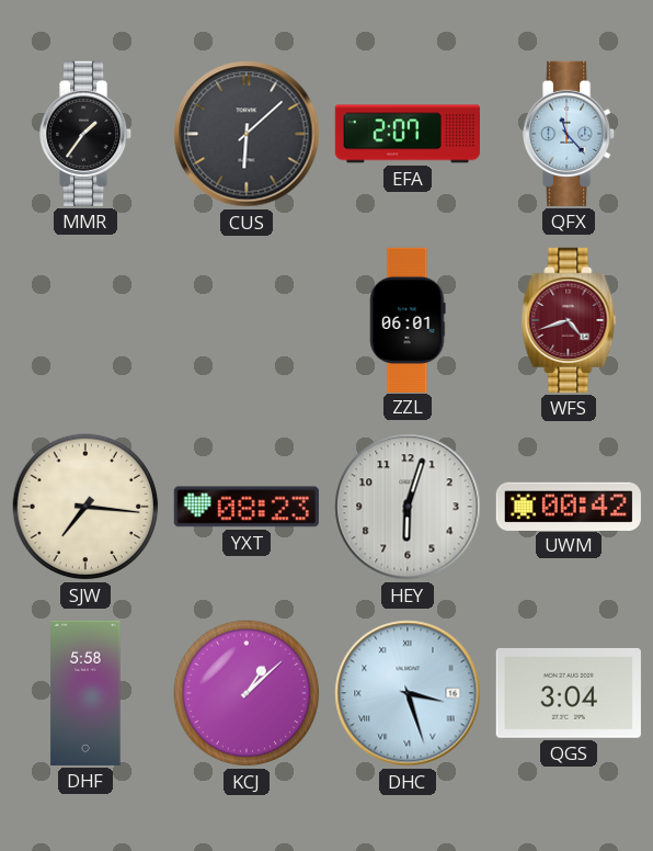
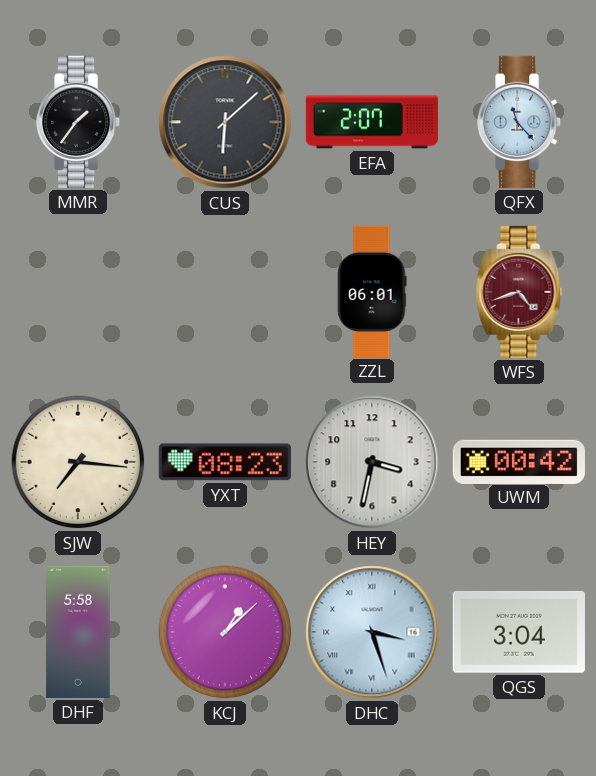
HEY: 6:03 -> 3:32
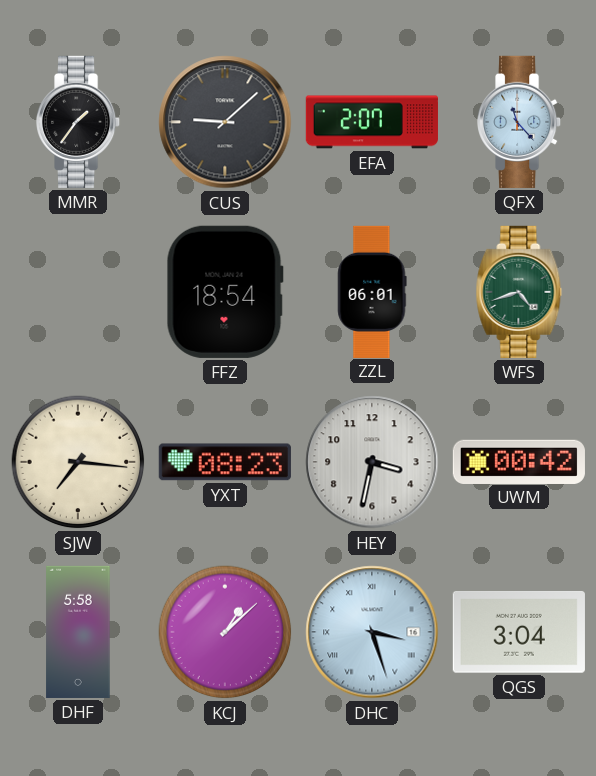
CUS: 6:08 -> 9:08
FFZ: none -> 18:54
WFS dial: burgundy -> green
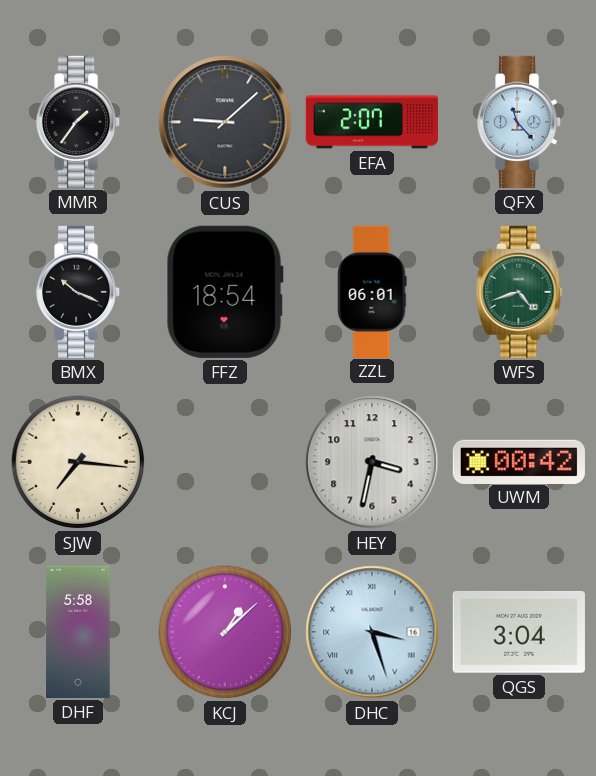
BMX: none -> 10:19
YXT: 08:23 -> none
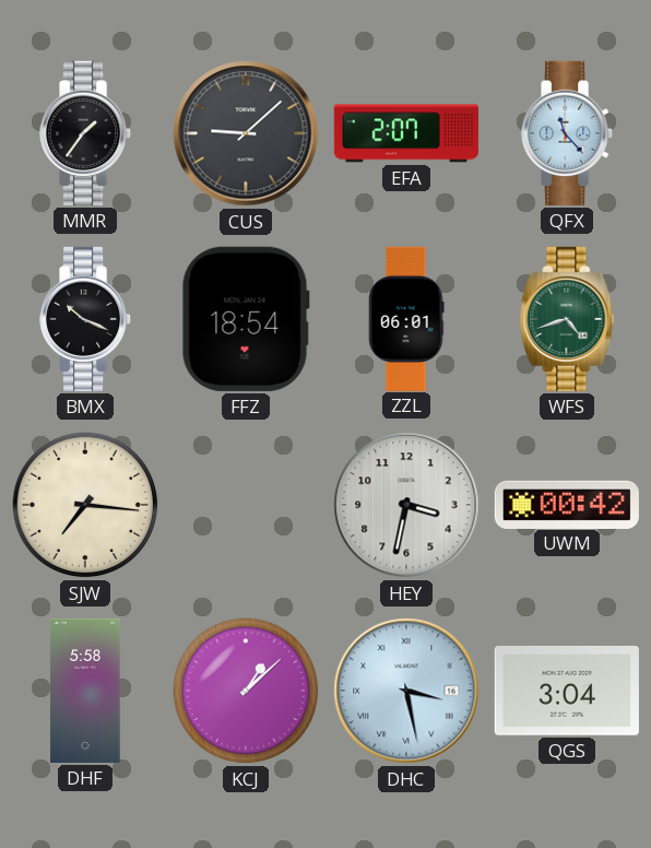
DHC: 3:27 -> 3:28
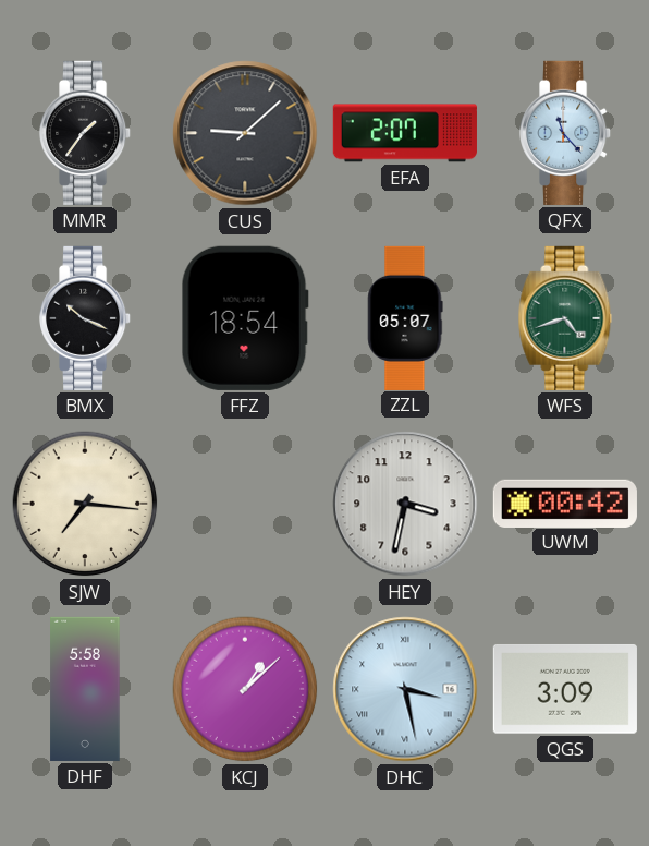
ZZL: 06:01 -> 05:07
QGS: 3:04 -> 3:09
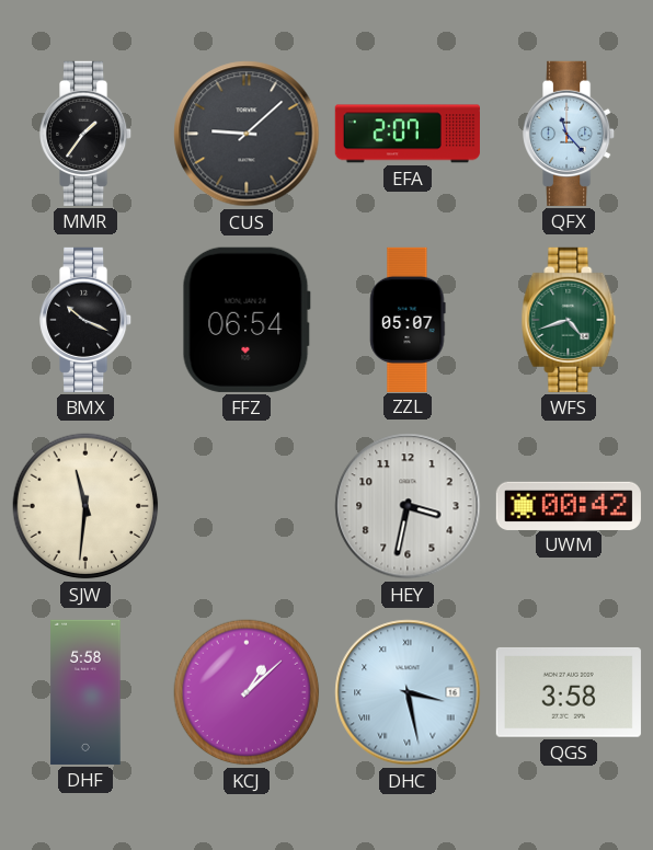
FFZ: 18:54 -> 06:54
SJW: 7:16 -> 11:31
QGS: 3:09 -> 3:58
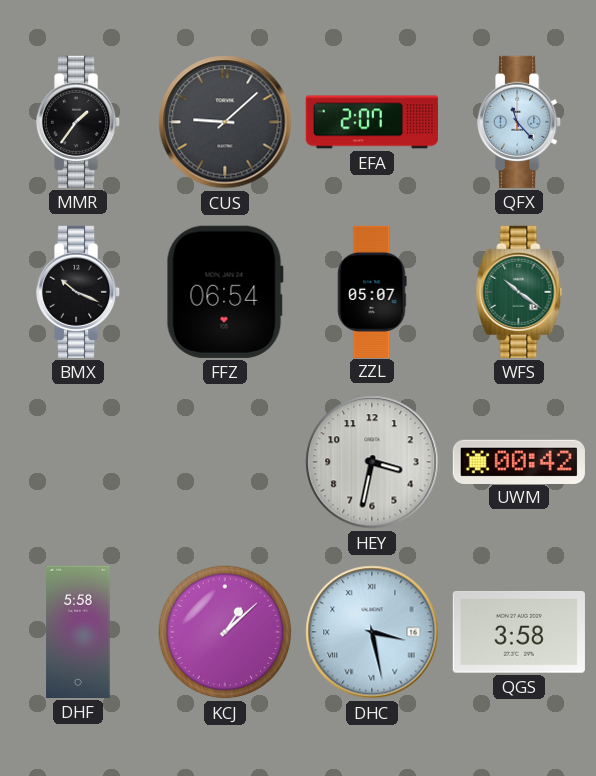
WFS: 4:42 -> 10:21
SJW: 11:31 -> none
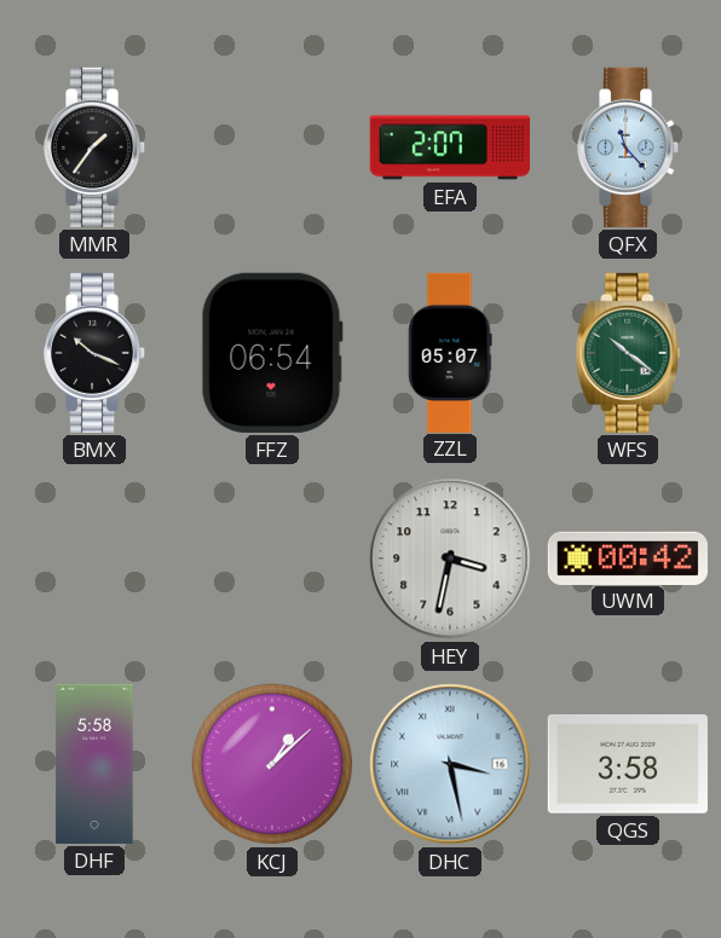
CUS: 9:08 -> none
